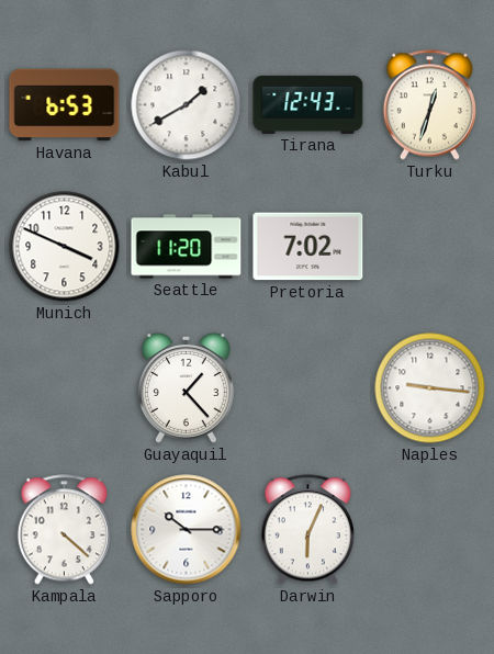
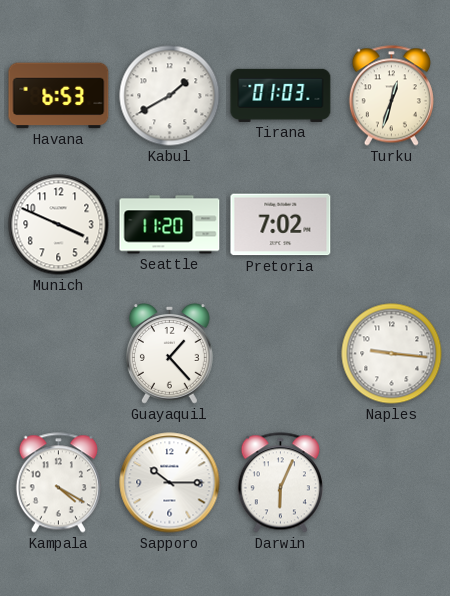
Tirana: 12:43 -> 01:03
Kampala: 4:22 -> 4:20
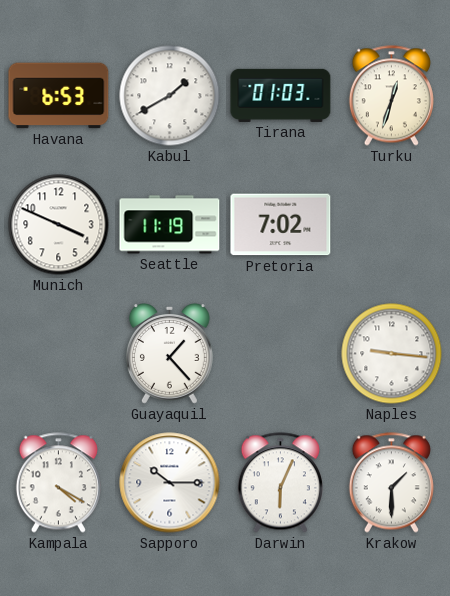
Seattle: 11:20 -> 11:19
Krakow: none -> 1:30
